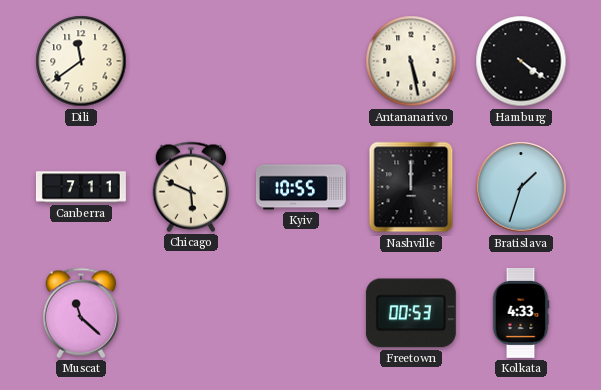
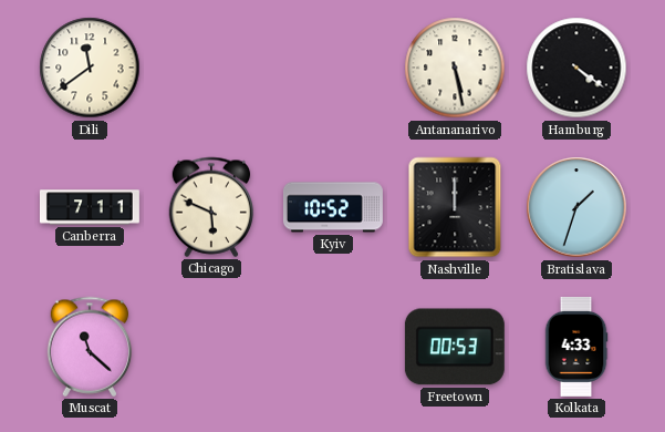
Kyiv: 10:55 -> 10:52
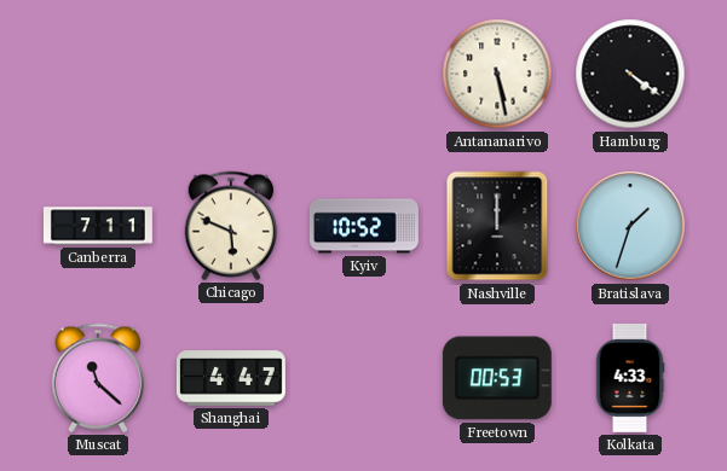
Dili: 11:39 -> none
Shanghai: none -> 4:47
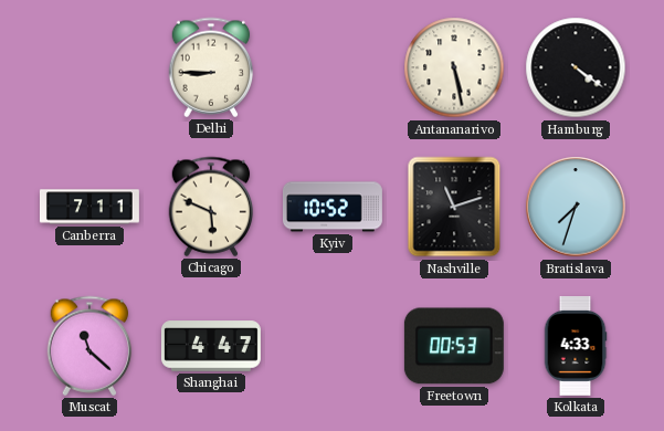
Delhi: none -> 8:45
Nashville: 12:00 -> 11:12
Bratislava: 1:33 -> 7:33
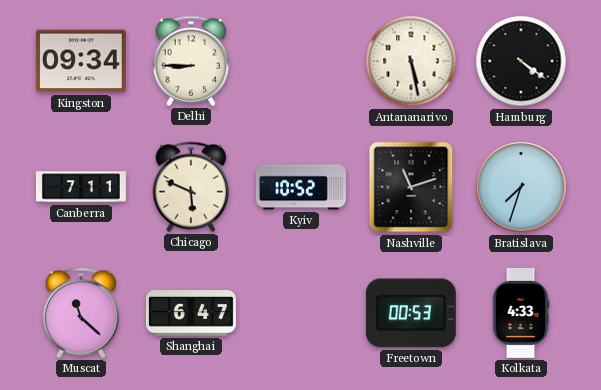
Kingston: none -> 09:34
Shanghai: 4:47 -> 6:47
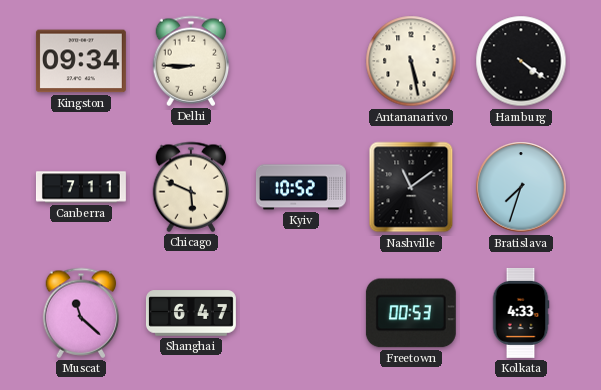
Nashville: 11:12 -> 11:09
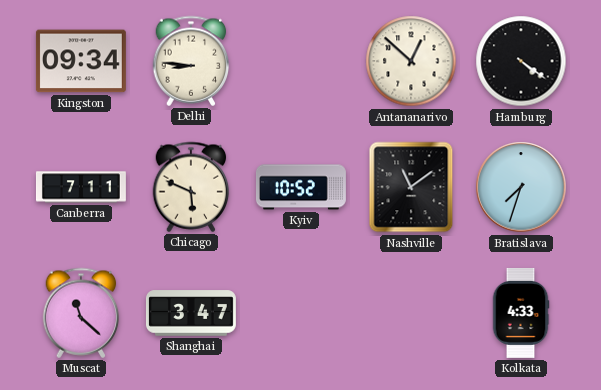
Delhi: 8:45 -> 8:46
Antananarivo: 5:28 -> 12:52
Shanghai: 6:47 -> 3:47
Freetown: 00:53 -> none
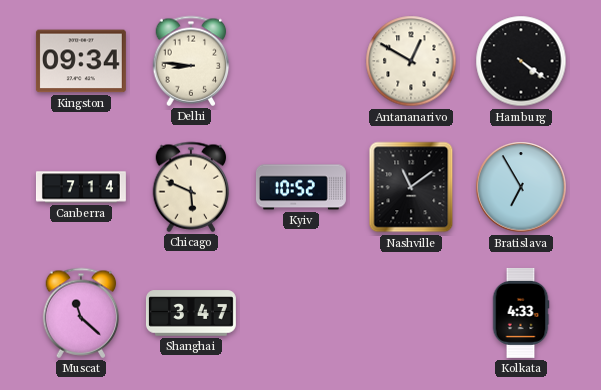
Antananarivo: 12:52 -> 12:50
Canberra: 7:11 -> 7:14
Bratislava: 7:33 -> 6:55
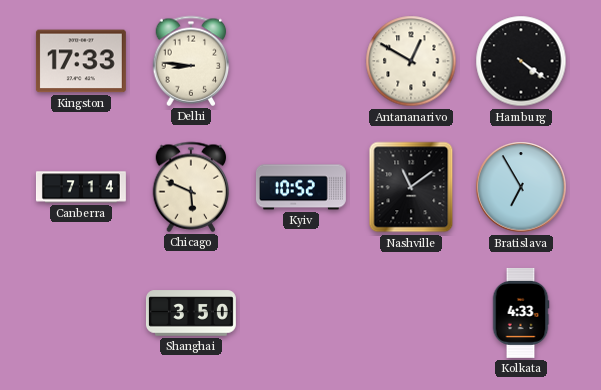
Kingston: 09:34 -> 17:33
Muscat: 11:22 -> none
Shanghai: 3:47 -> 3:50
